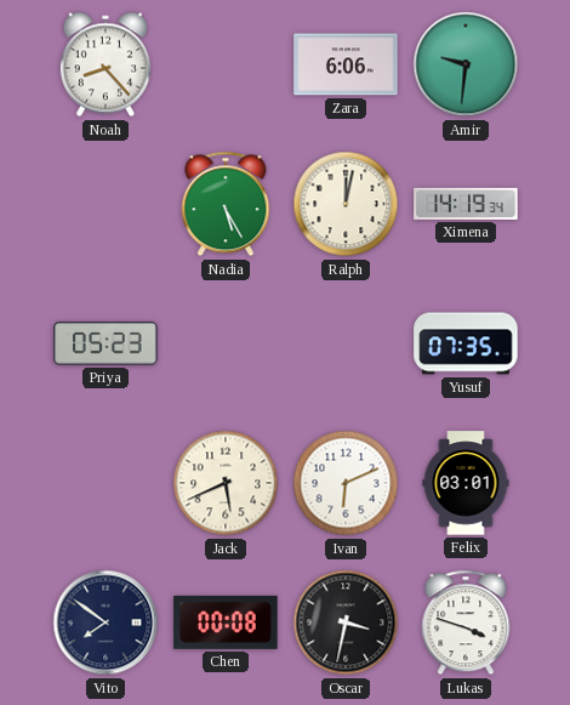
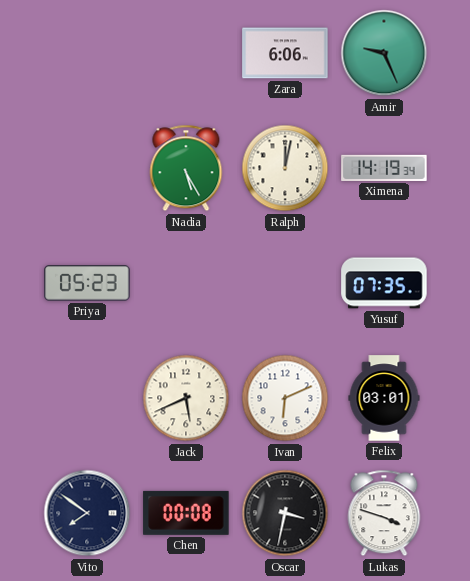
Noah: 8:23 -> none
Amir: 9:31 -> 9:26
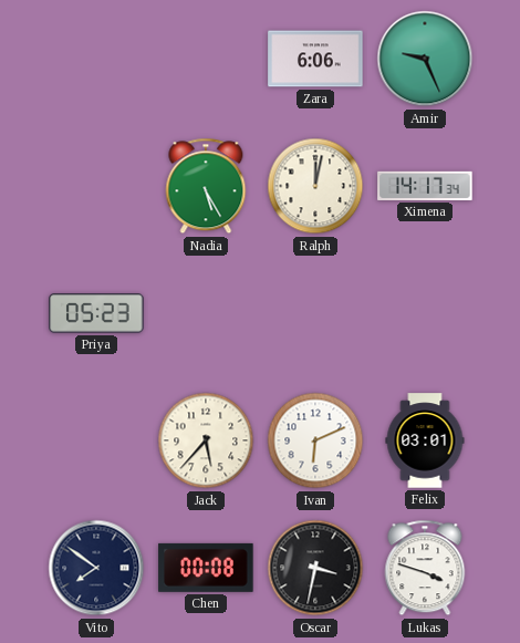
Ximena: 14:19 -> 14:17
Yusuf: 07:35 -> none
Jack: 5:41 -> 5:37
